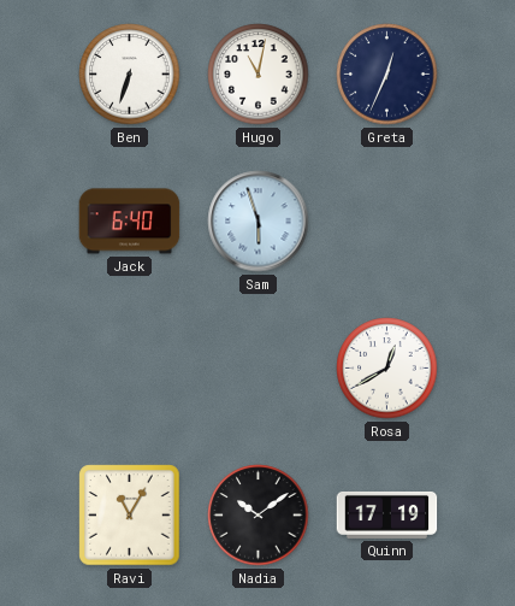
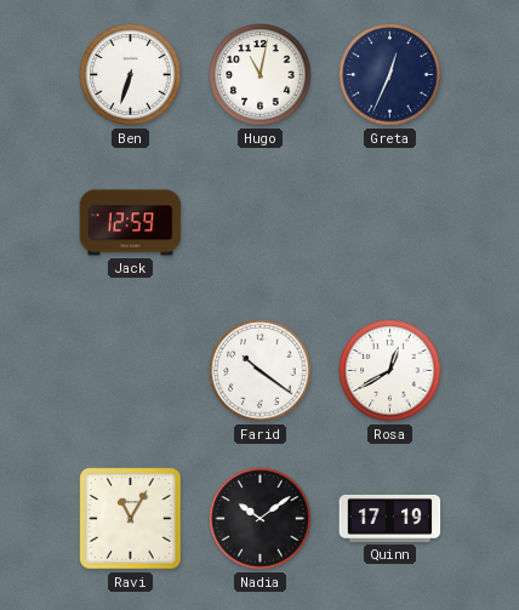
Jack: 6:40 -> 12:59
Sam: 5:57 -> none
Farid: none -> 10:21
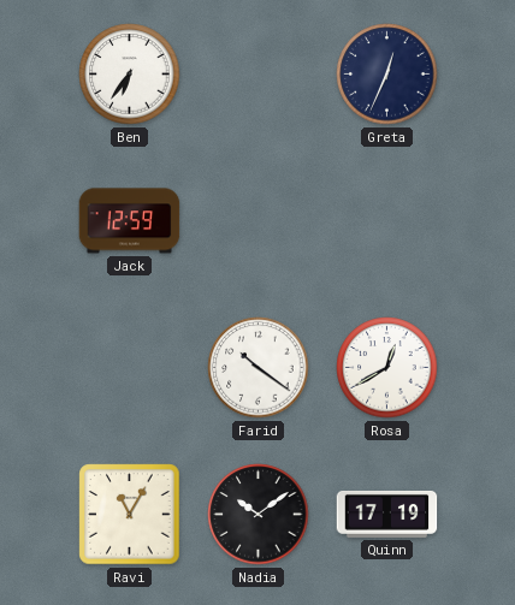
Ben: 6:33 -> 6:36
Hugo: 11:02 -> none
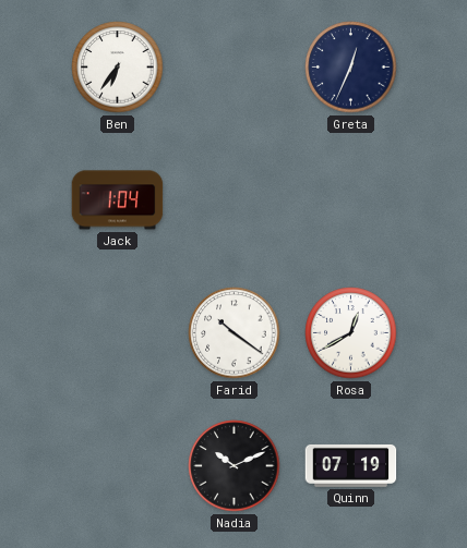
Jack: 12:59 -> 1:04
Ravi: 11:05 -> none
Nadia: 10:09 -> 10:11
Quinn: 17:19 -> 07:19
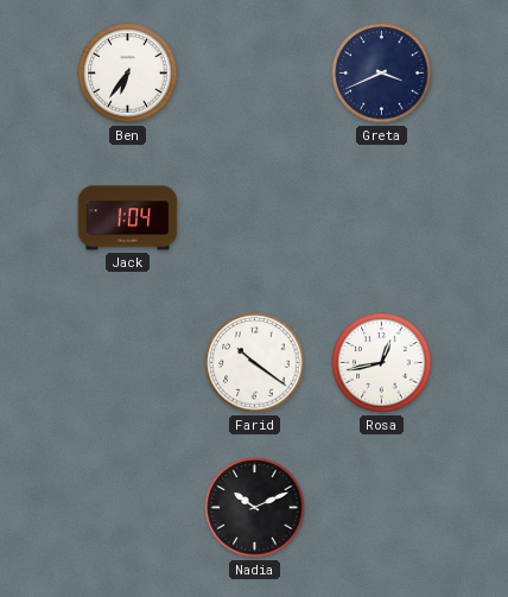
Greta: 12:34 -> 3:41
Rosa: 12:40 -> 12:43
Quinn: 07:19 -> none
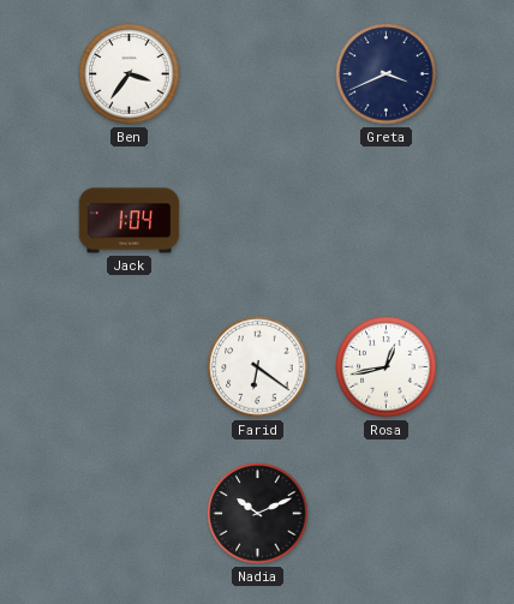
Ben: 6:36 -> 3:36
Farid: 10:21 -> 6:21
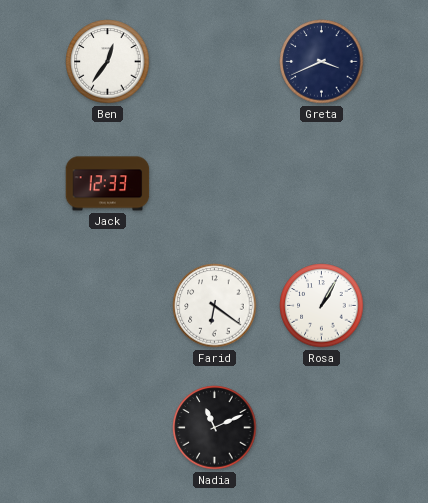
Ben: 3:36 -> 12:36
Jack: 1:04 -> 12:33
Rosa: 12:43 -> 1:05
Nadia: 10:11 -> 11:11
